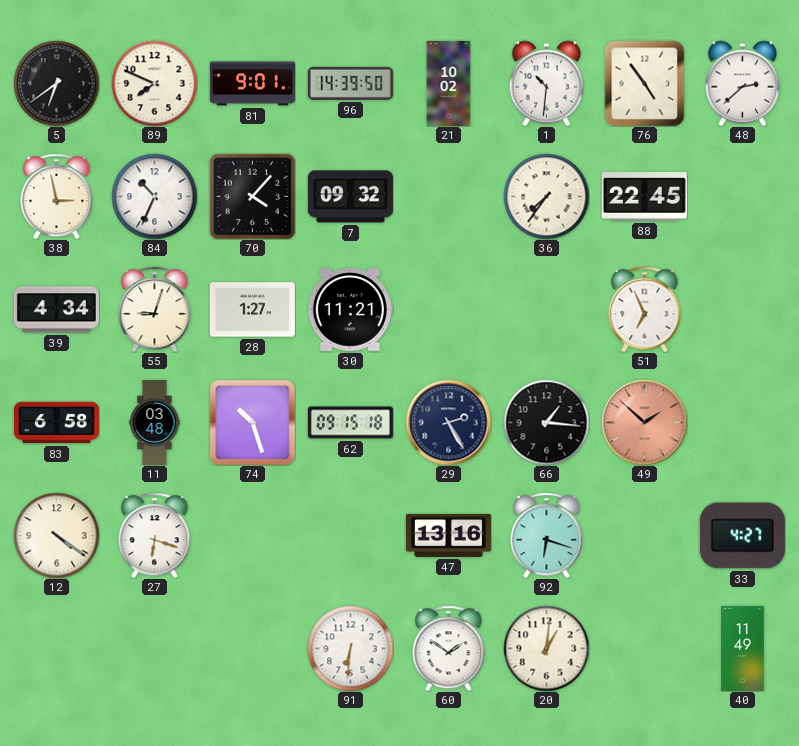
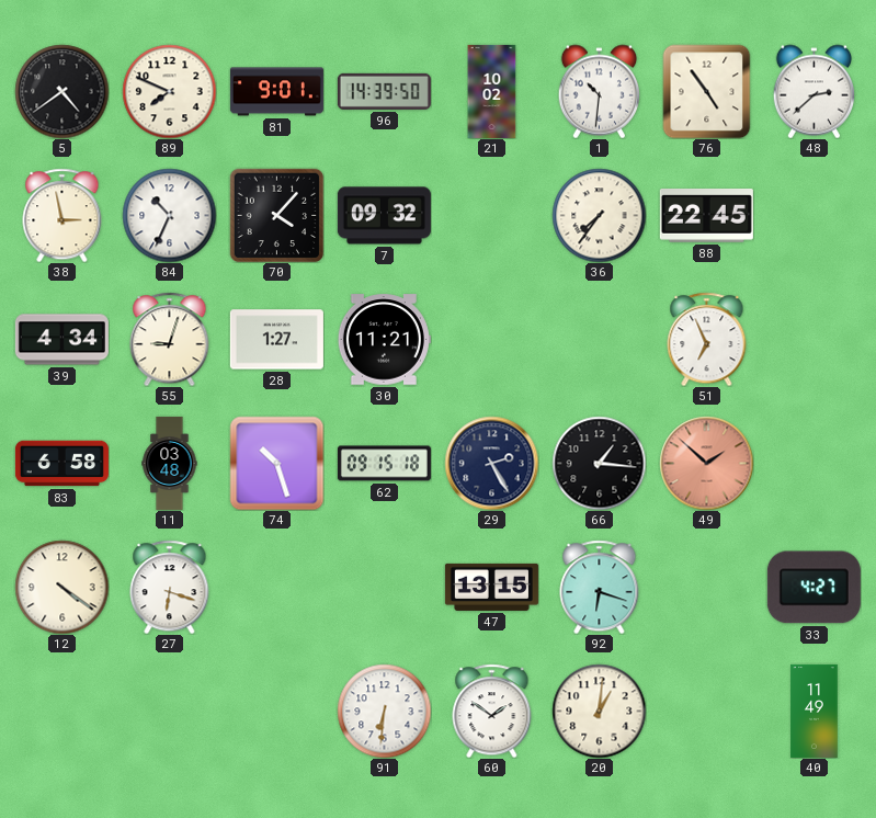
5: 6:39 -> 4:39
47: 13:16 -> 13:15
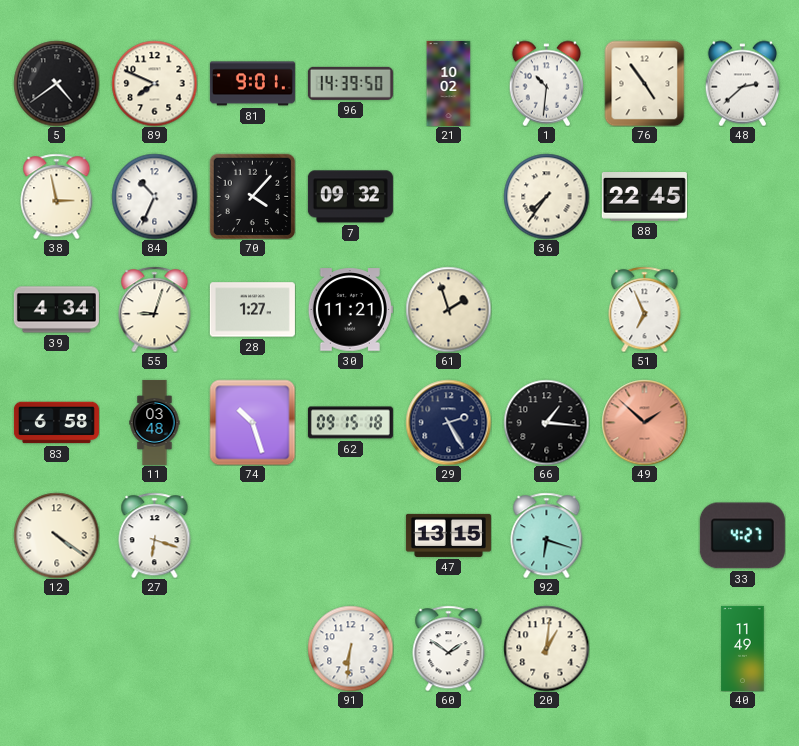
61: none -> 1:57
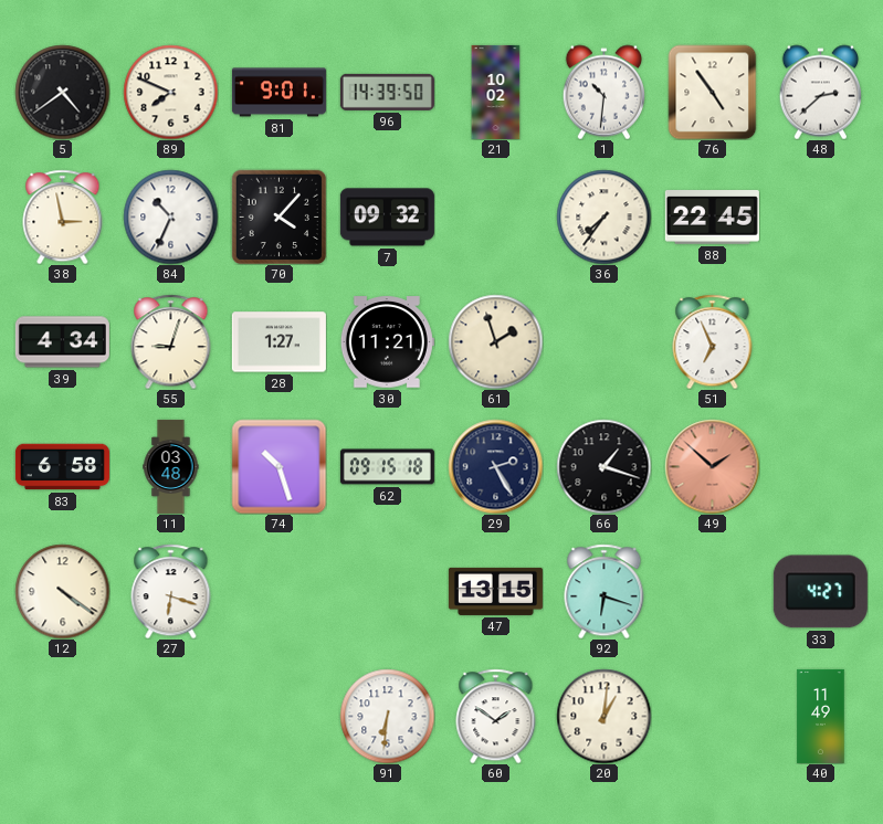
66: 1:16 -> 1:18
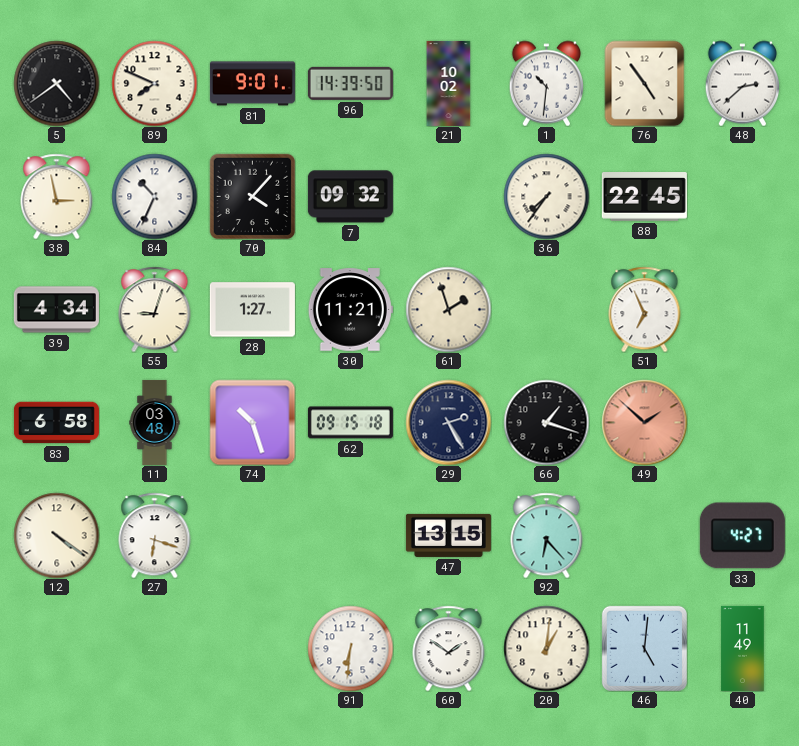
92: 6:18 -> 6:23
46: none -> 5:01
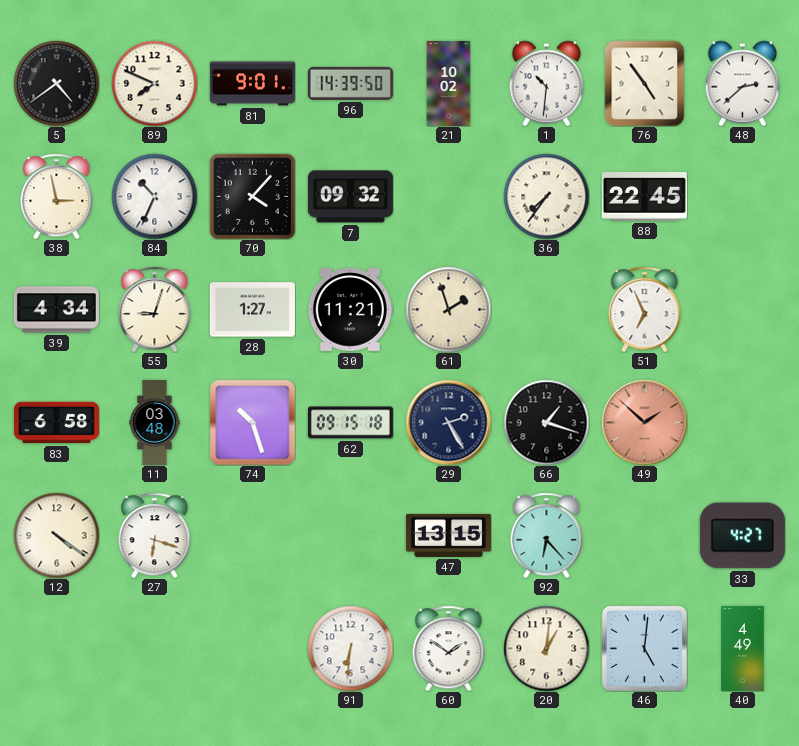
40: 11:49 -> 4:49
